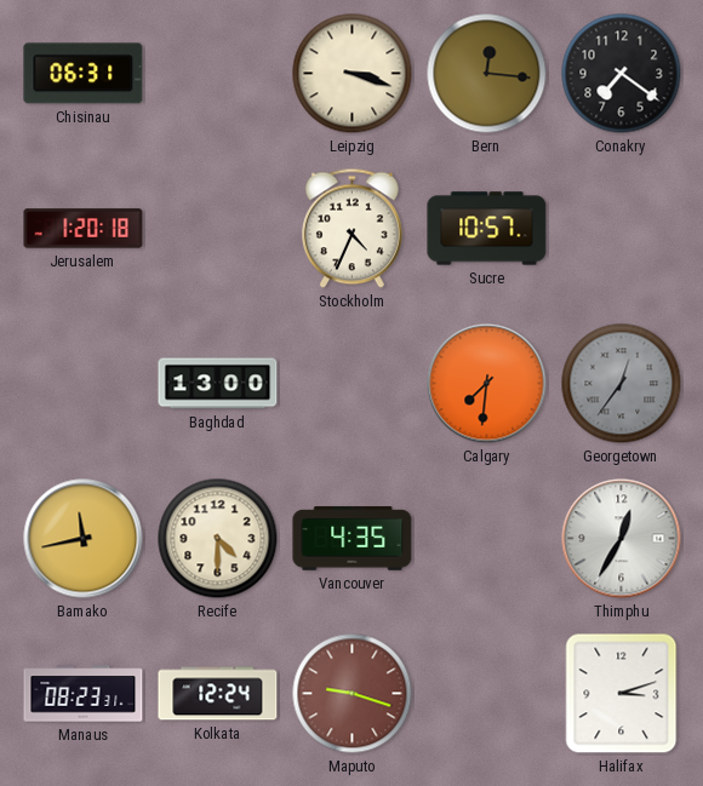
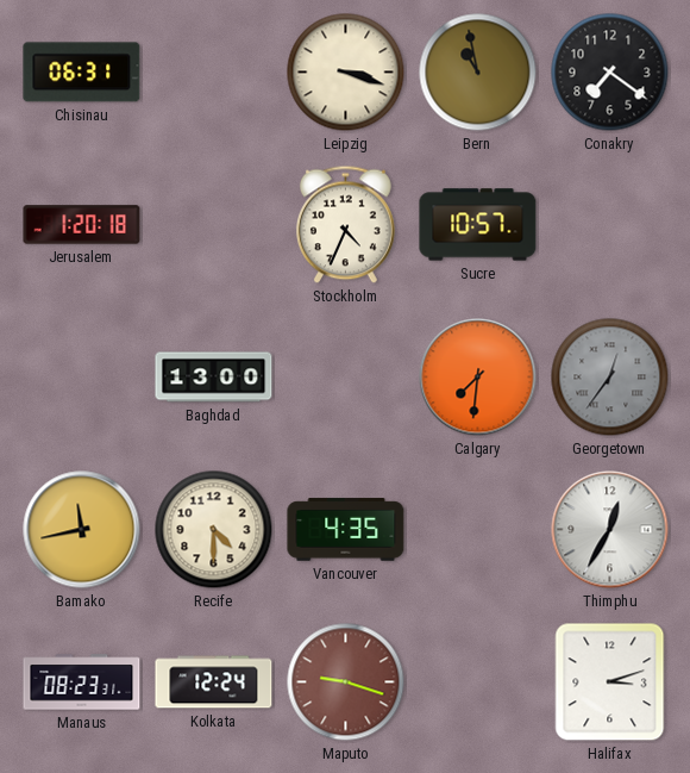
Bern: 12:16 -> 10:58
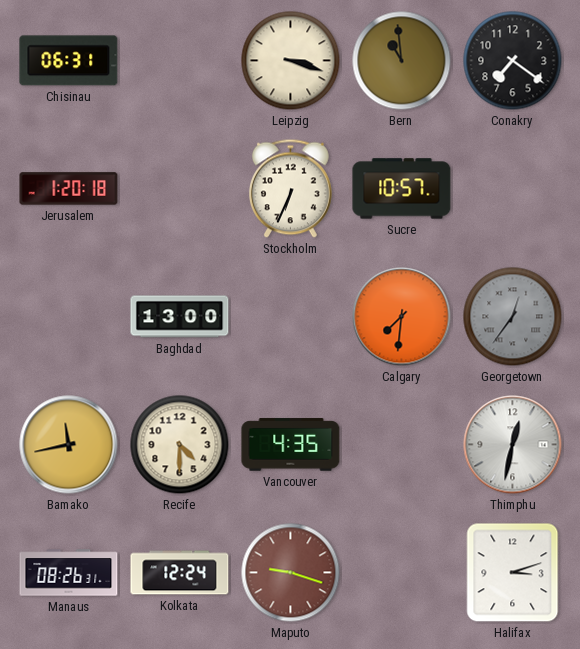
Bern: 10:58 -> 10:59
Stockholm: 4:34 -> 6:34
Thimphu: 12:35 -> 12:32
Manaus: 08:23 -> 08:26
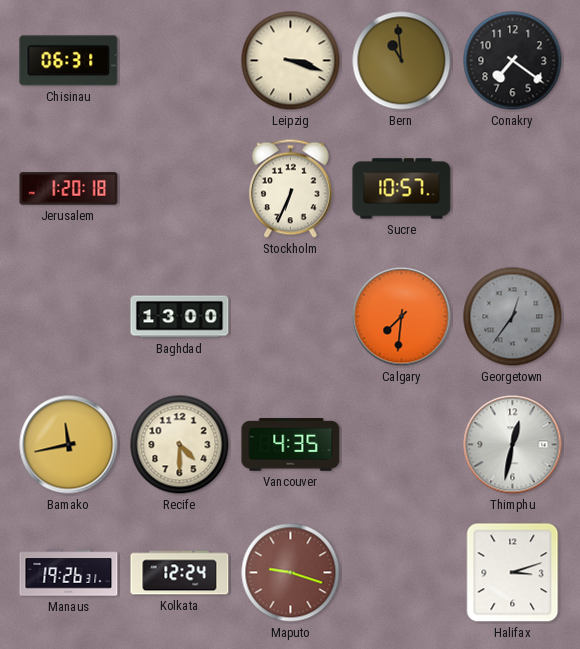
Manaus: 08:26 -> 19:26
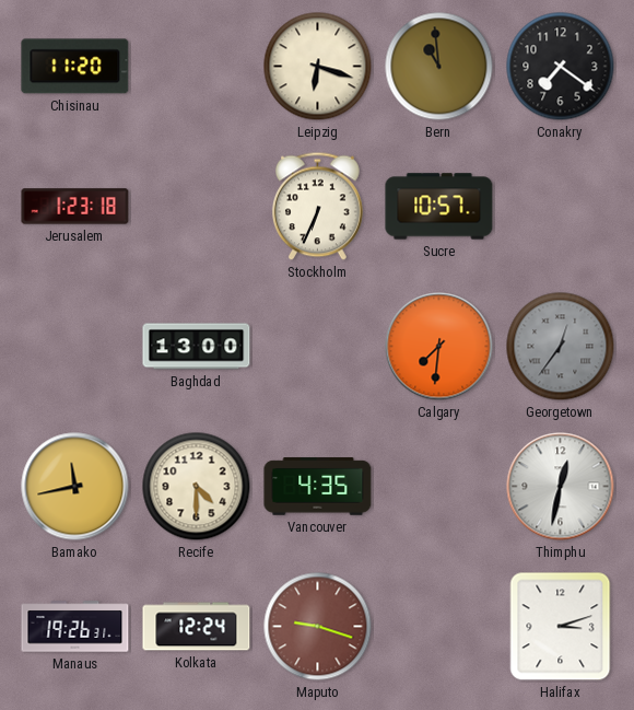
Chisinau: 06:31 -> 11:20
Leipzig: 3:18 -> 6:18
Jerusalem: 1:20 -> 1:23
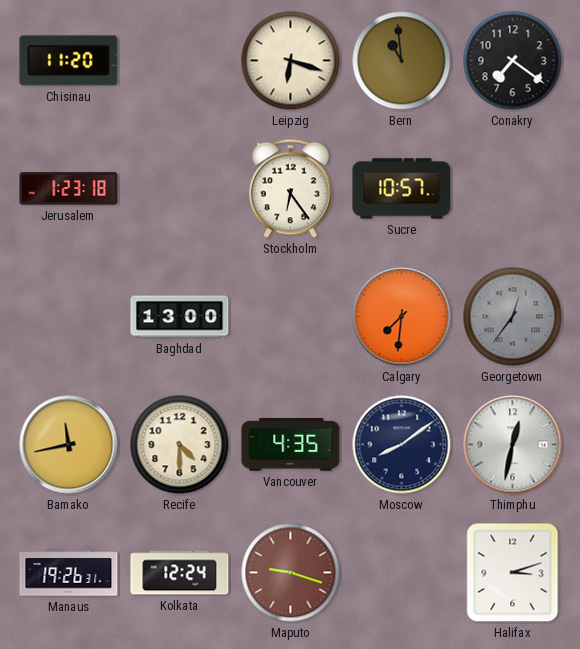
Stockholm: 6:34 -> 6:24
Moscow: none -> 8:09
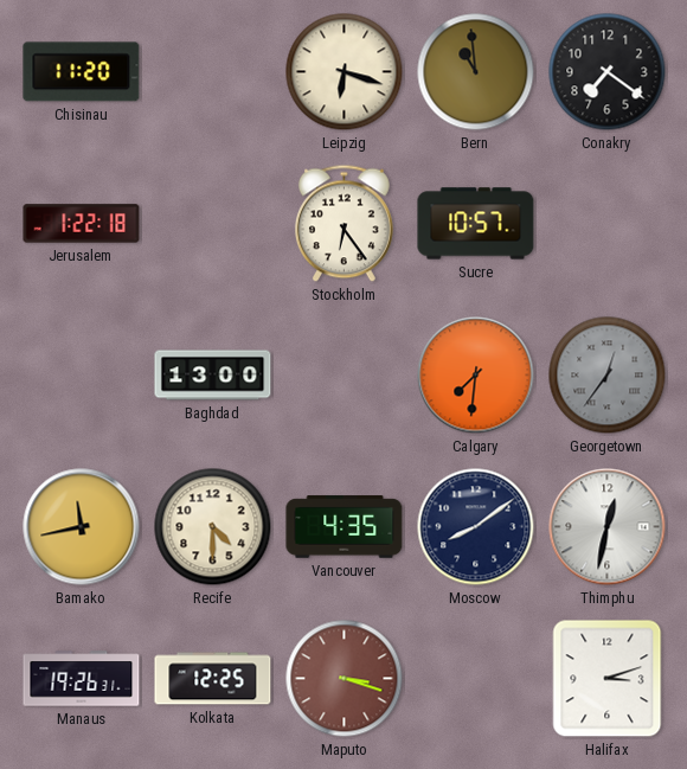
Jerusalem: 1:23 -> 1:22
Kolkata: 12:24 -> 12:25
Maputo: 9:18 -> 3:18
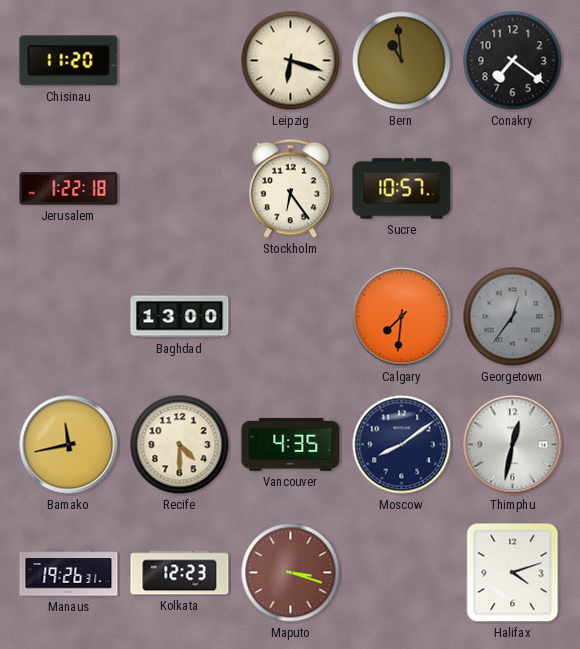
Kolkata: 12:25 -> 12:23
Halifax: 3:12 -> 4:12
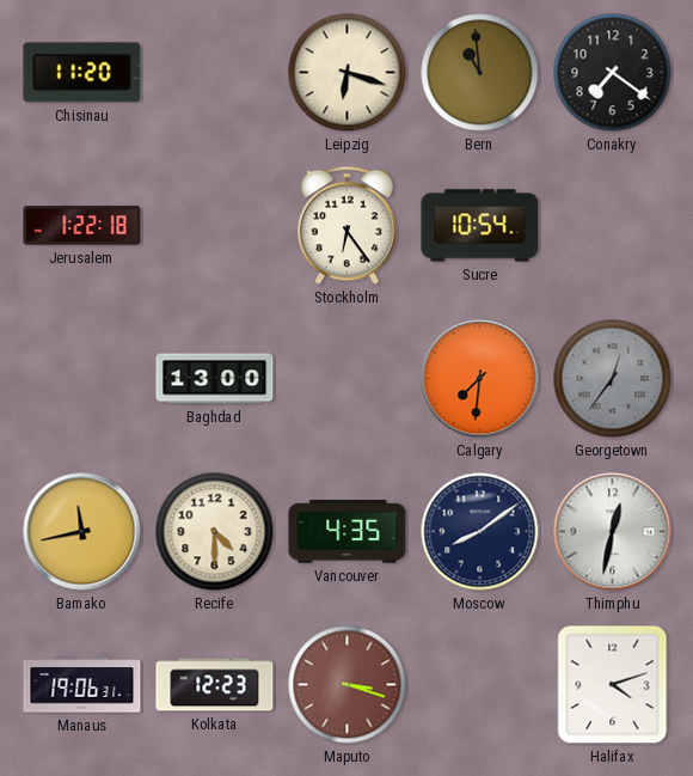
Sucre: 10:57 -> 10:54
Manaus: 19:26 -> 19:06
